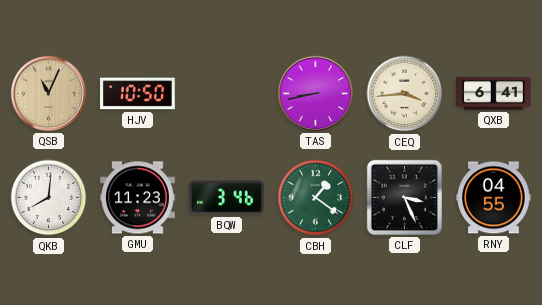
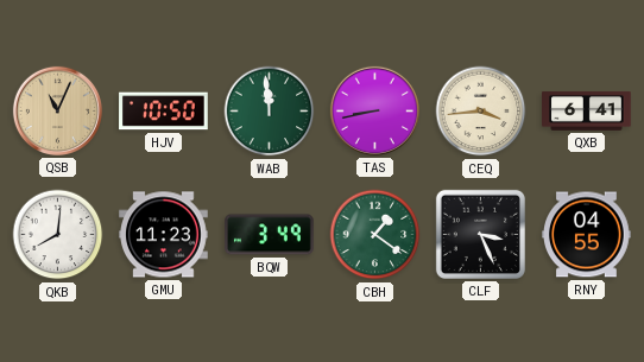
WAB: none -> 11:59
BQW: 3:46 -> 3:49
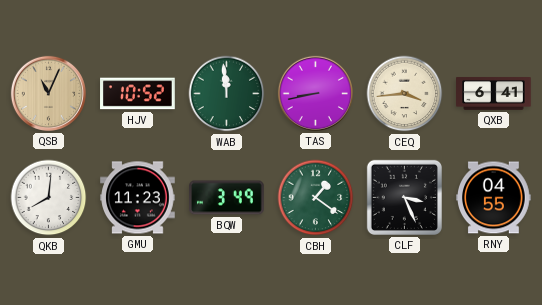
HJV: 10:50 -> 10:52
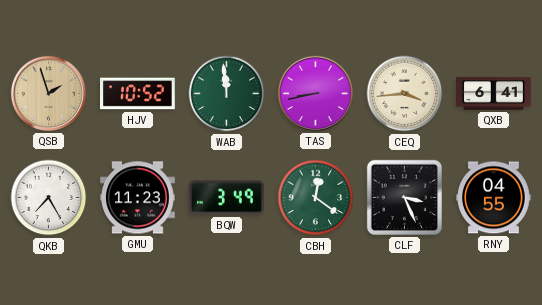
QSB: 11:04 -> 1:57
QKB: 8:01 -> 7:25
CBH: 1:21 -> 12:21
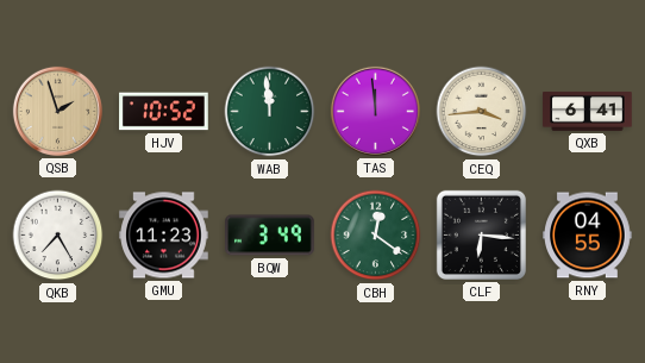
TAS: 8:43 -> 11:59
CLF: 3:26 -> 6:16
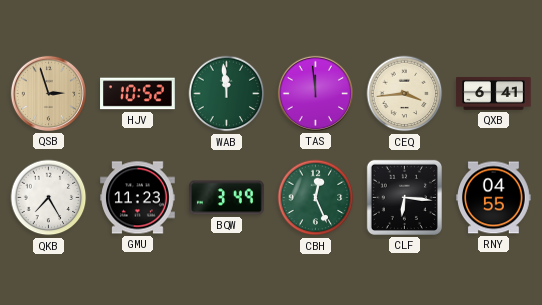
QSB: 1:57 -> 2:57
CBH: 12:21 -> 12:26
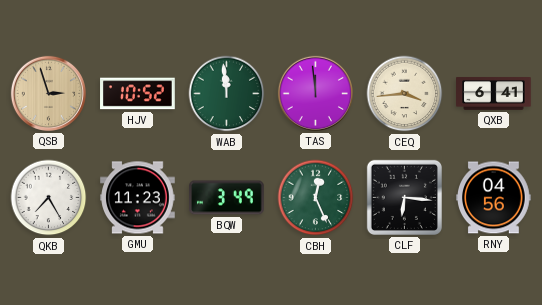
RNY: 04:55 -> 04:56
